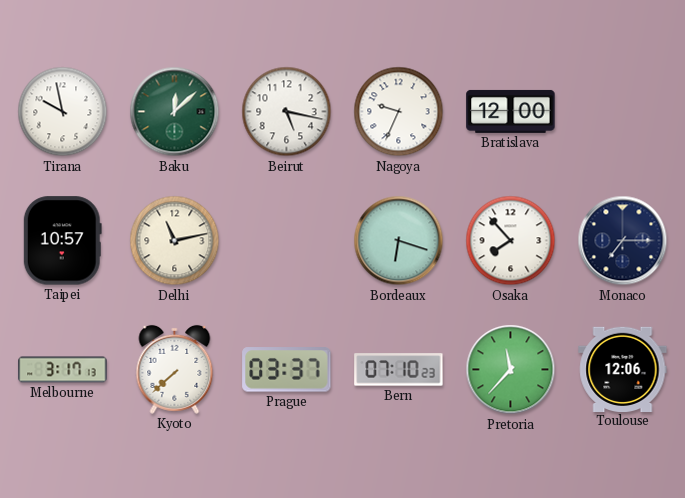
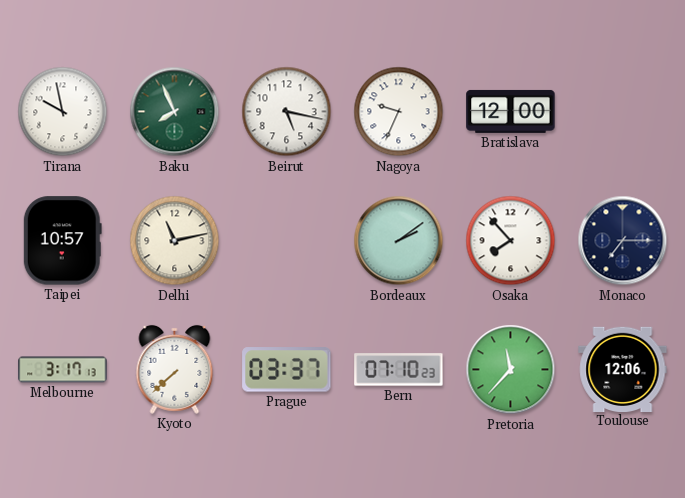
Baku: 12:08 -> 7:56
Bordeaux: 6:18 -> 2:09
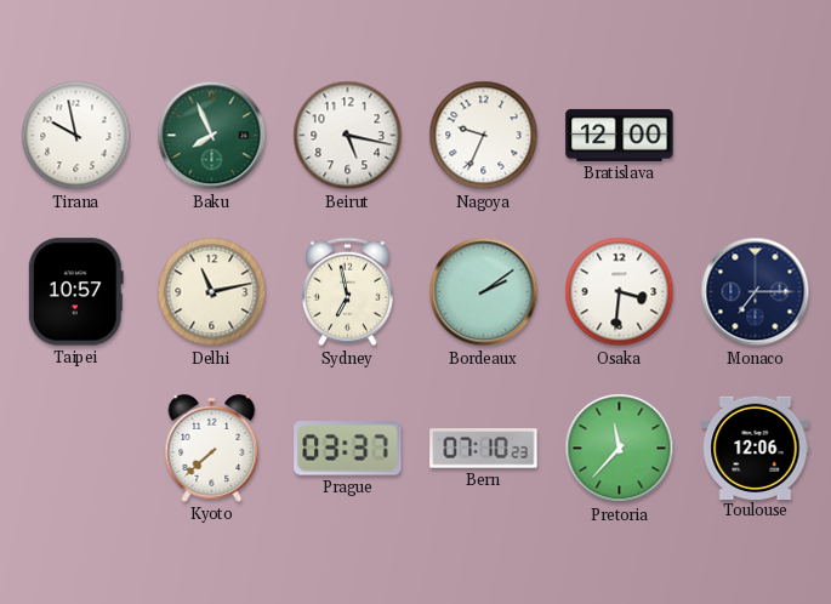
Sydney: none -> 6:58
Osaka: 7:53 -> 3:31
Melbourne: 3:17 -> none
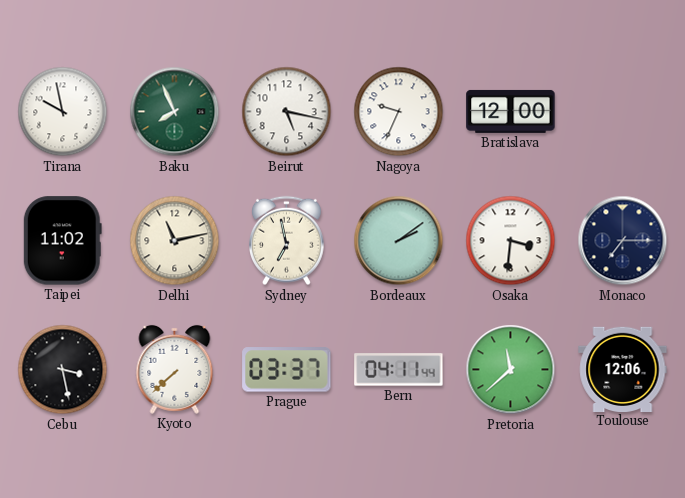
Taipei: 10:57 -> 11:02
Cebu: none -> 3:28
Bern: 07:10 -> 04:11
Pretoria: 11:37 -> 11:38
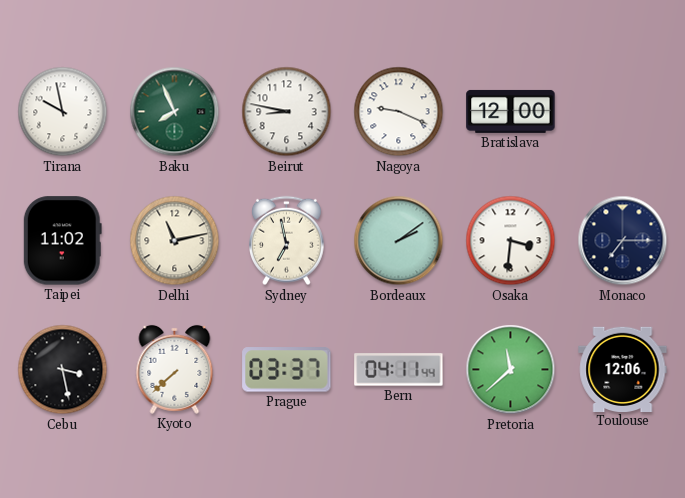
Beirut: 5:17 -> 8:47
Nagoya: 9:34 -> 9:19
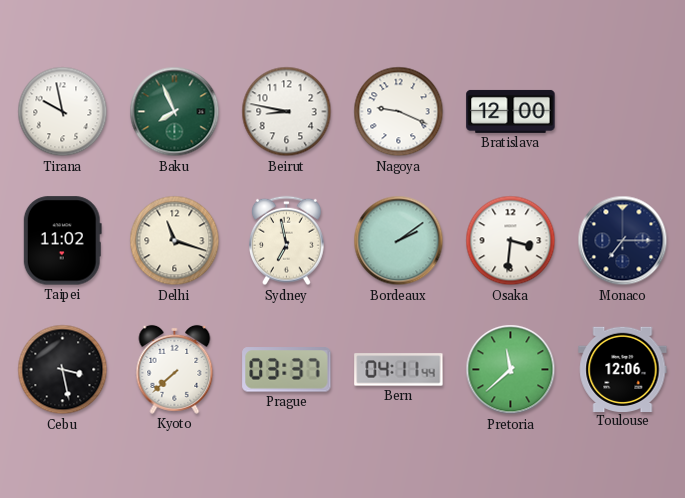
Delhi: 11:13 -> 11:18
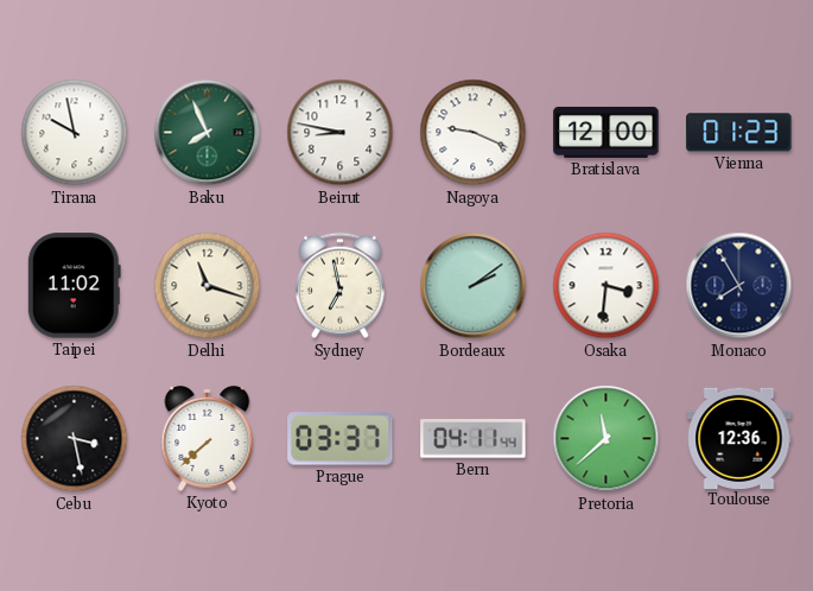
Vienna: none -> 01:23
Monaco: 7:15 -> 7:55
Toulouse: 12:06 -> 12:36
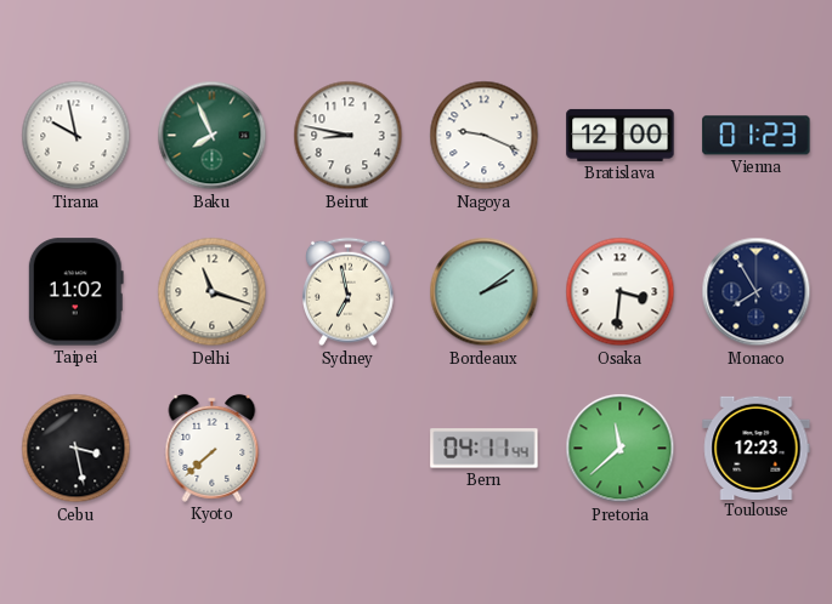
Prague: 03:37 -> none
Toulouse: 12:36 -> 12:23
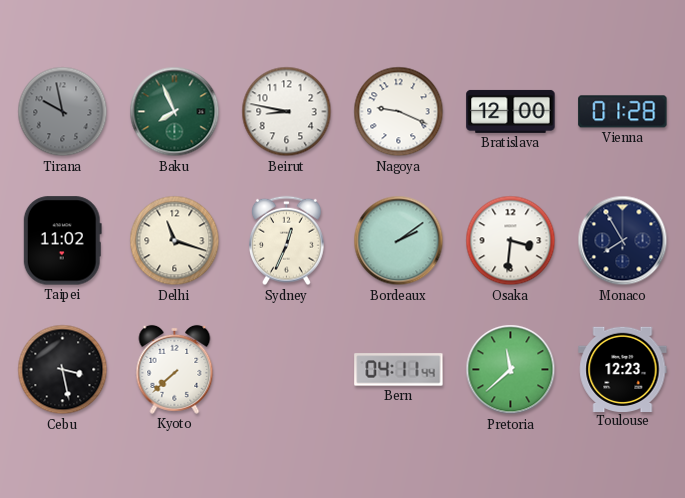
Tirana dial: white -> grey
Vienna: 01:23 -> 01:28
Sydney: 6:58 -> 12:34
